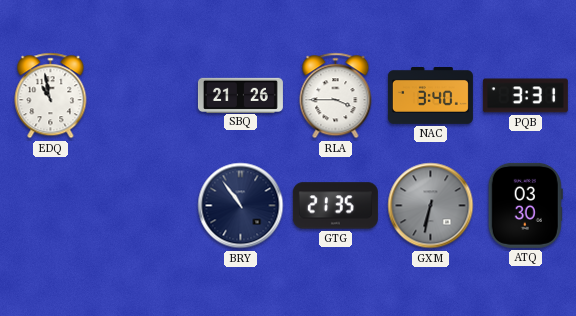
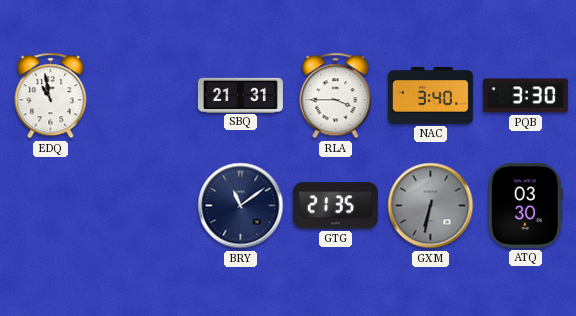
SBQ: 21:26 -> 21:31
PQB: 3:31 -> 3:30
BRY: 10:54 -> 11:09
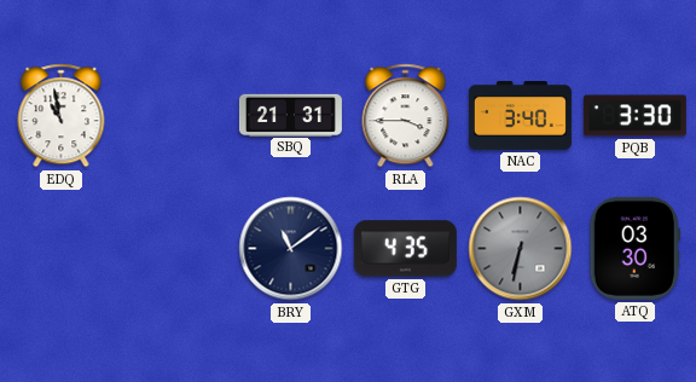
GTG: 21:35 -> 4:35
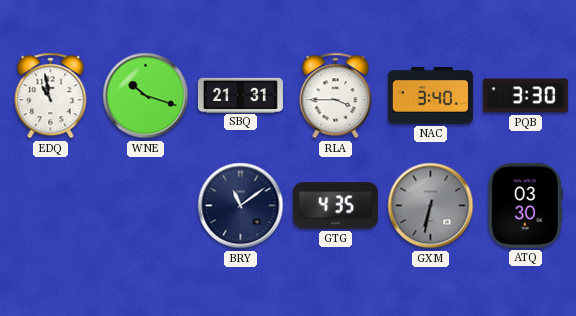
WNE: none -> 10:18
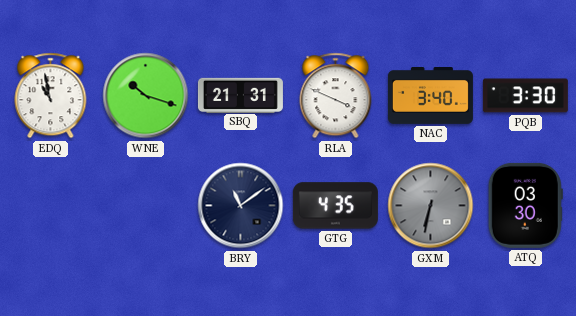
RLA: 3:45 -> 3:49
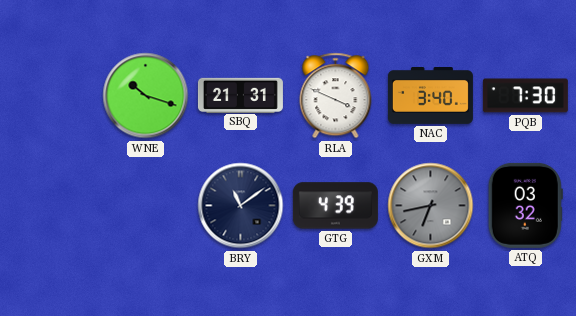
EDQ: 10:58 -> none
PQB: 3:30 -> 7:30
GTG: 4:35 -> 4:39
GXM: 6:32 -> 6:43
ATQ: 03:30 -> 03:32
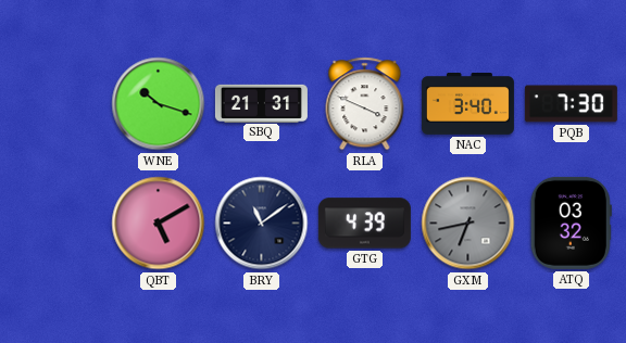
QBT: none -> 5:10
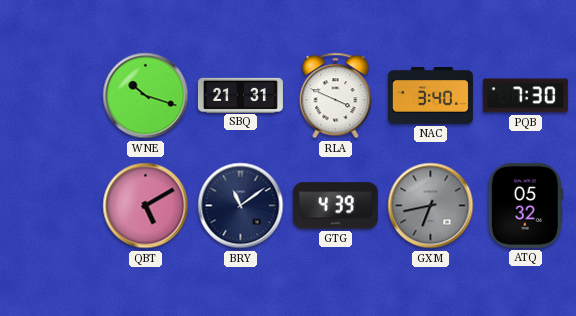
ATQ: 03:32 -> 05:32
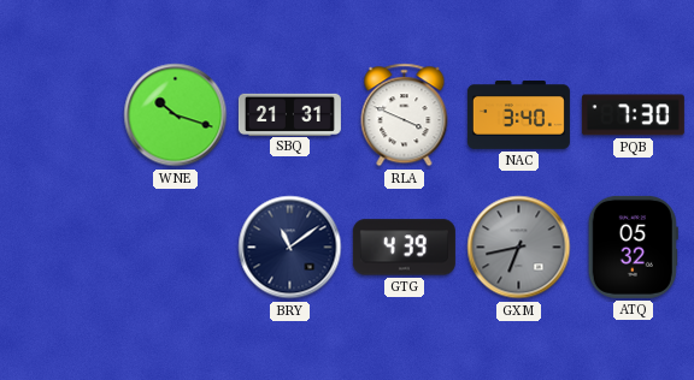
QBT: 5:10 -> none
